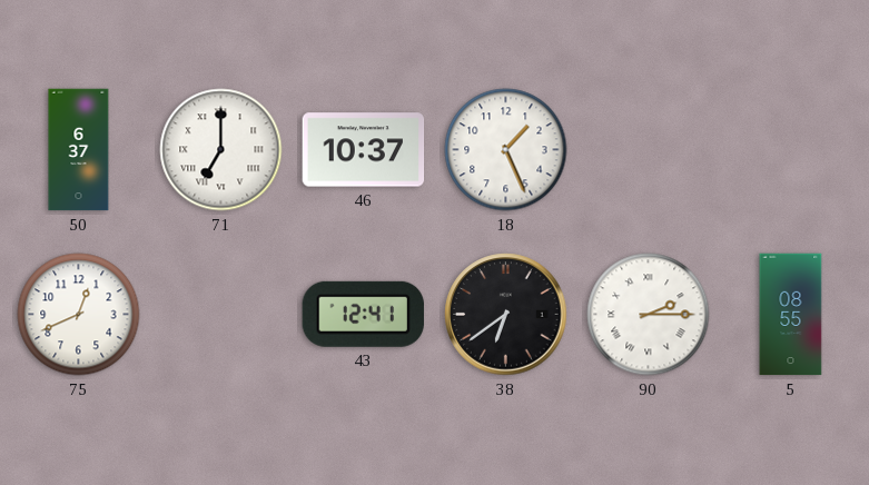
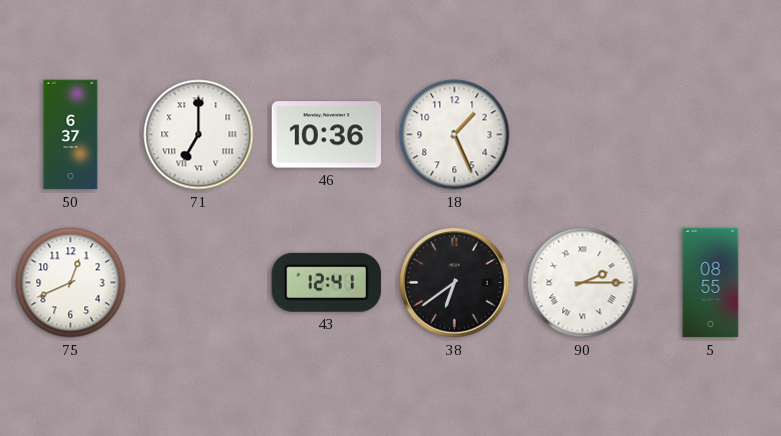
46: 10:37 -> 10:36
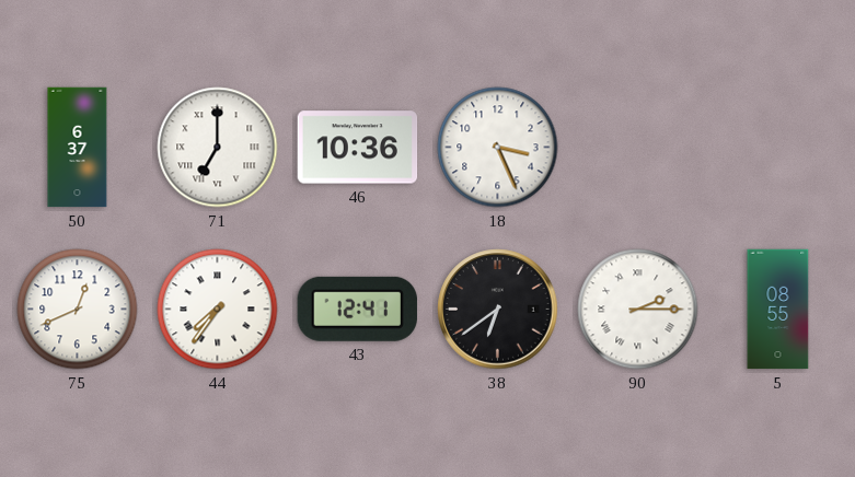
18: 1:26 -> 3:26
44: none -> 7:36
